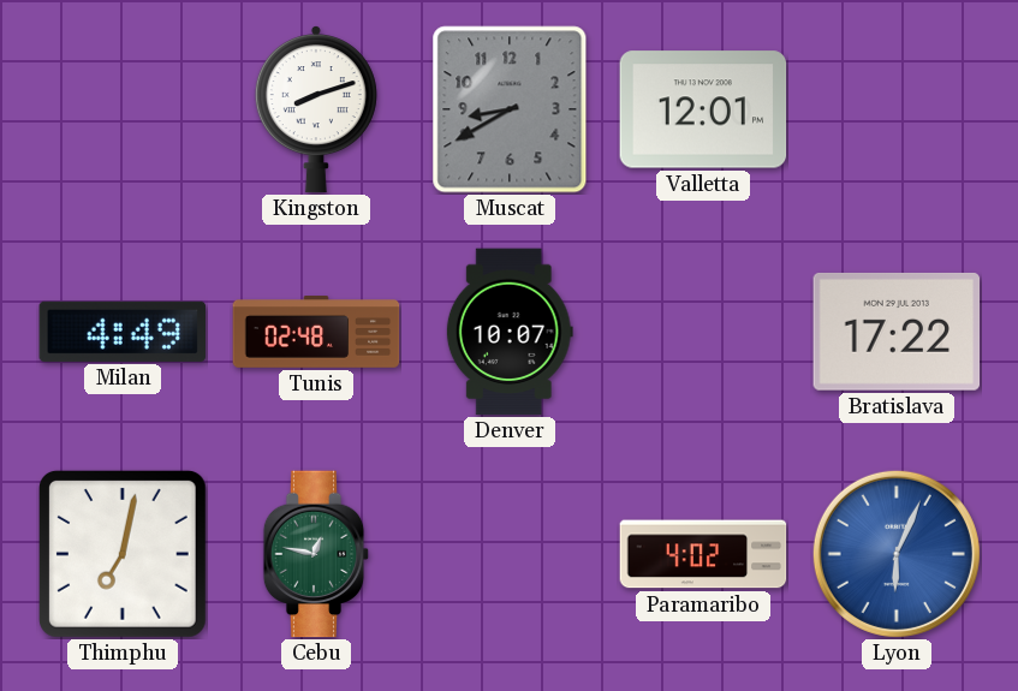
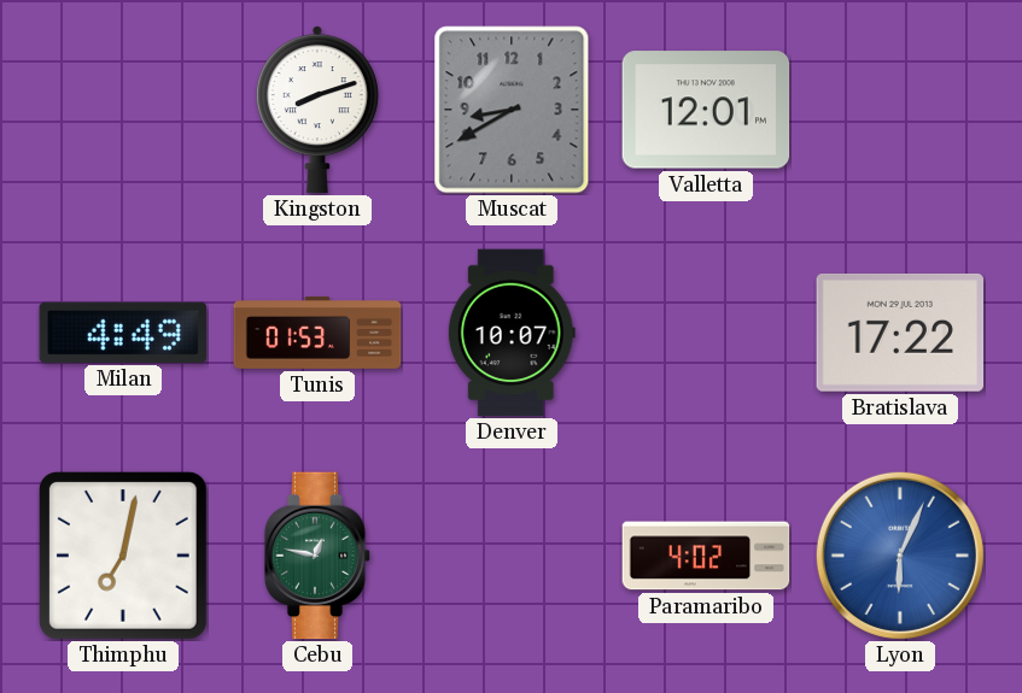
Tunis: 02:48 -> 01:53
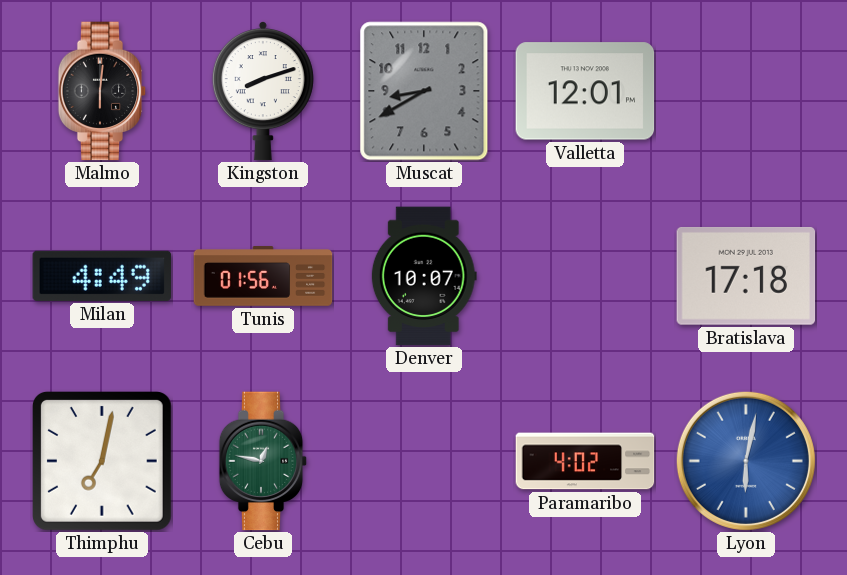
Malmo: none -> 6:01
Tunis: 01:53 -> 01:56
Bratislava: 17:22 -> 17:18
Lyon: 6:04 -> 6:02
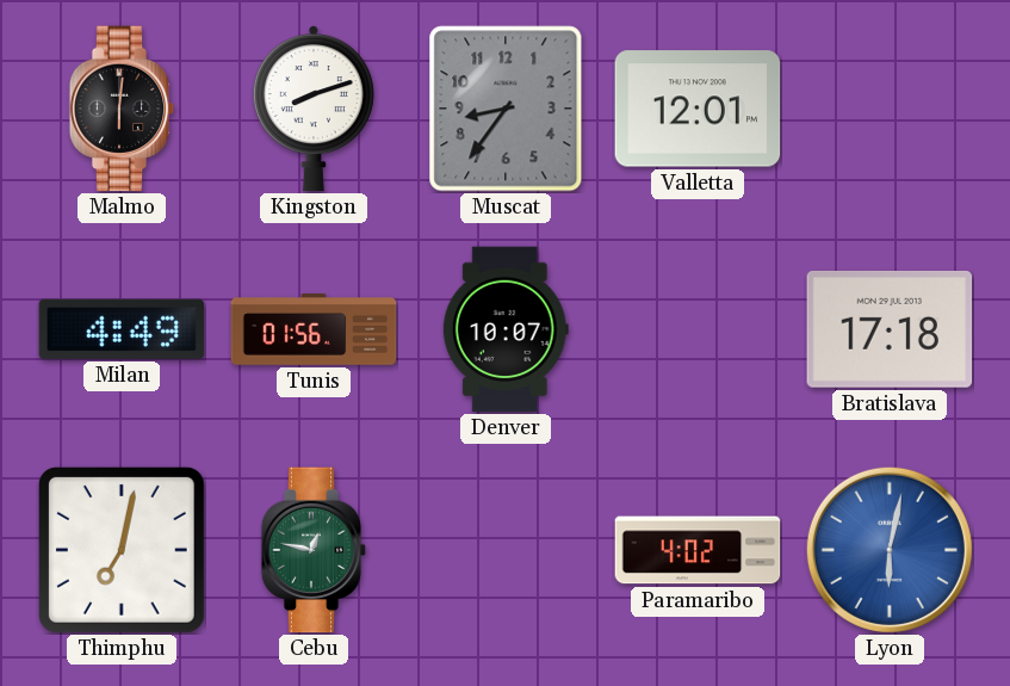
Muscat: 8:40 -> 8:36
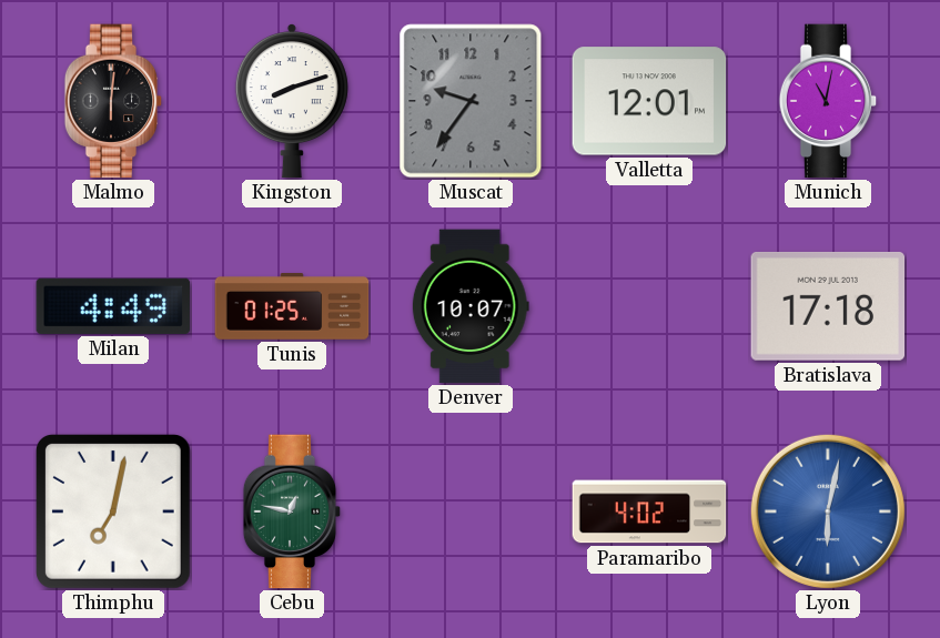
Muscat: 8:36 -> 9:36
Munich: none -> 11:02
Tunis: 01:56 -> 01:25
